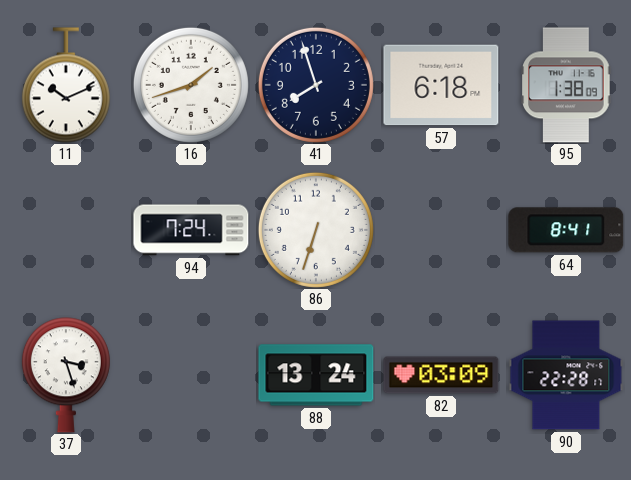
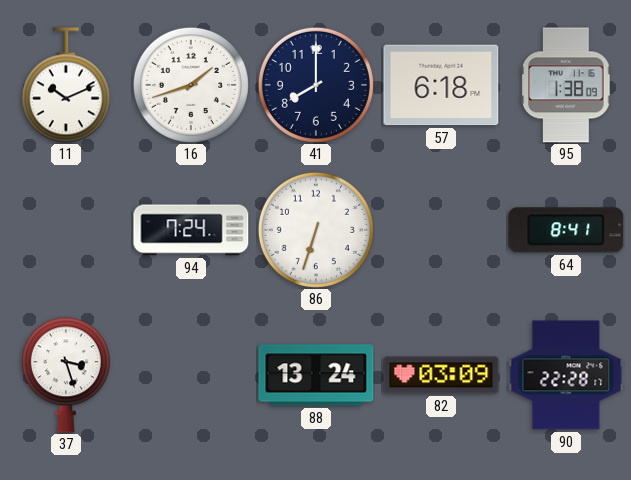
41: 7:57 -> 8:00
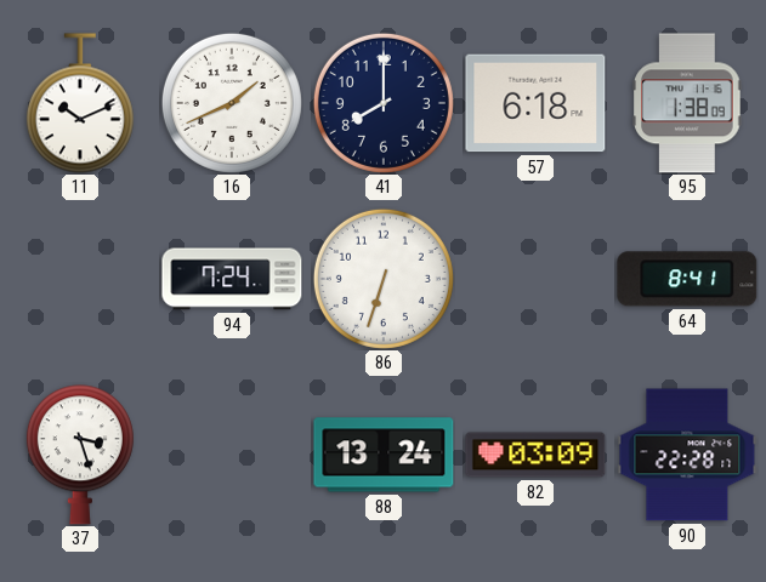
16: 1:42 -> 1:41
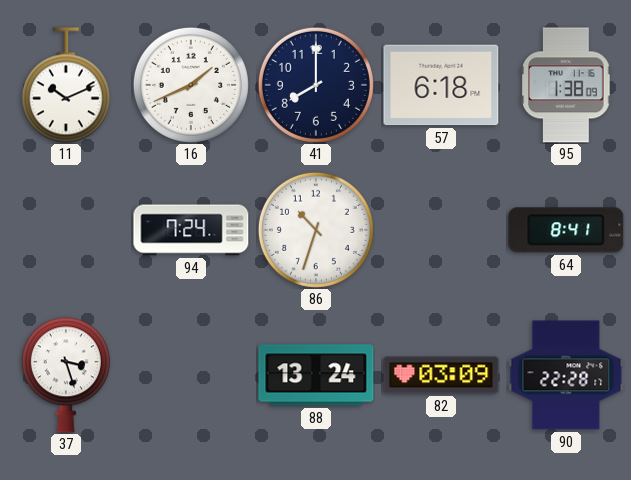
86: 6:33 -> 10:33
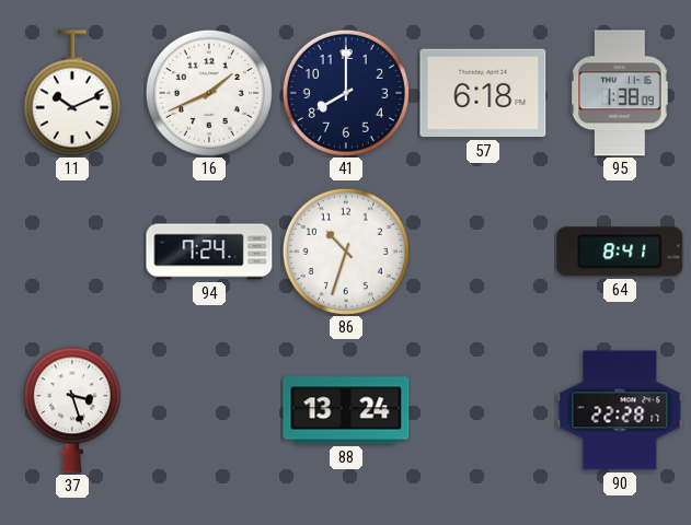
82: 03:09 -> none
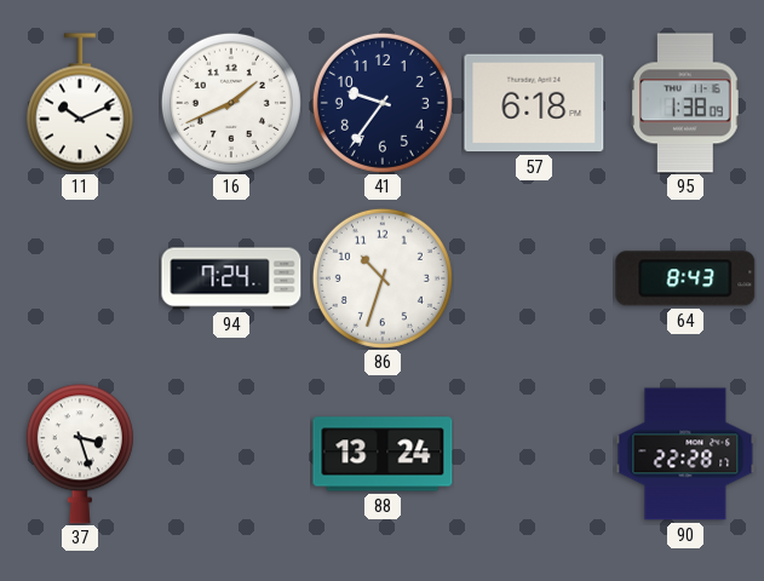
41: 8:00 -> 9:36
64: 8:41 -> 8:43
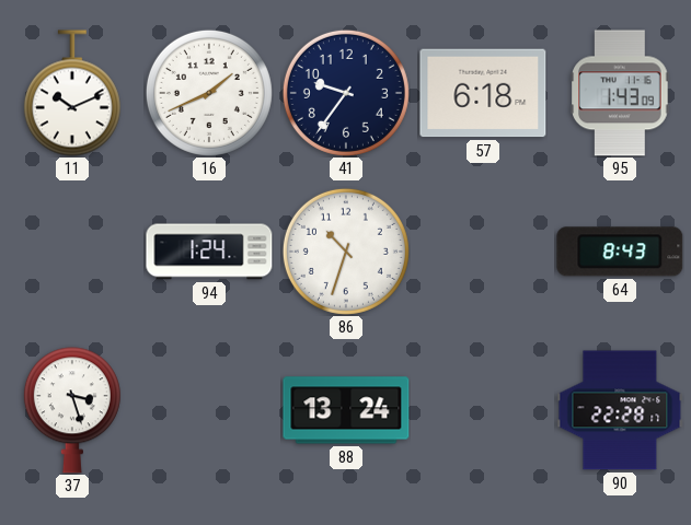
95: 1:38 -> 1:43
94: 7:24 -> 1:24
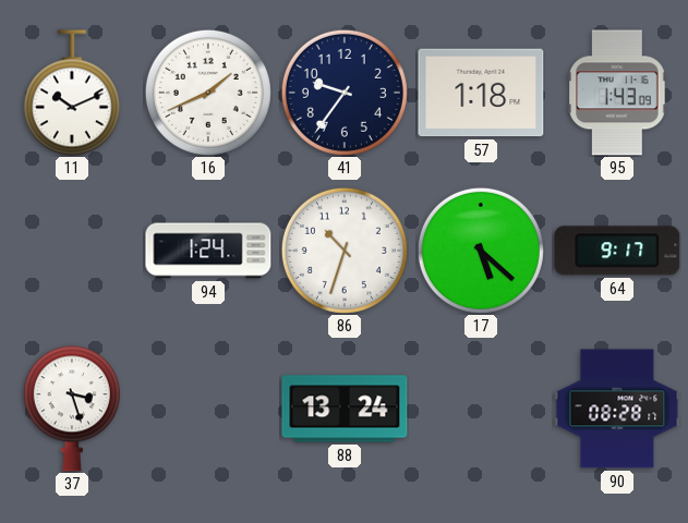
57: 6:18 -> 1:18
17: none -> 5:22
64: 8:43 -> 9:17
90: 22:28 -> 08:28
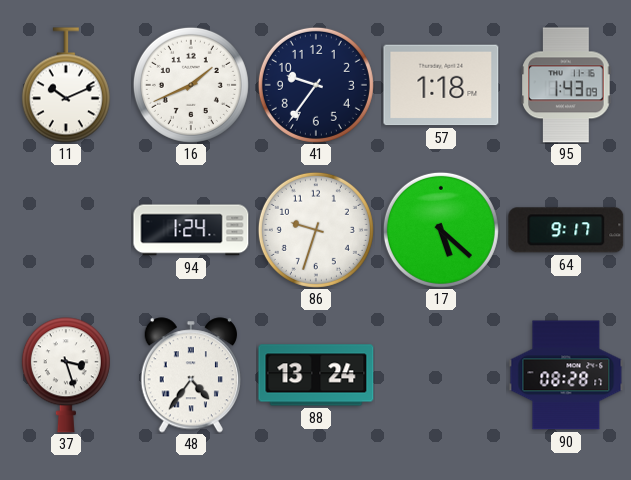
86: 10:33 -> 9:33
48: none -> 4:36
